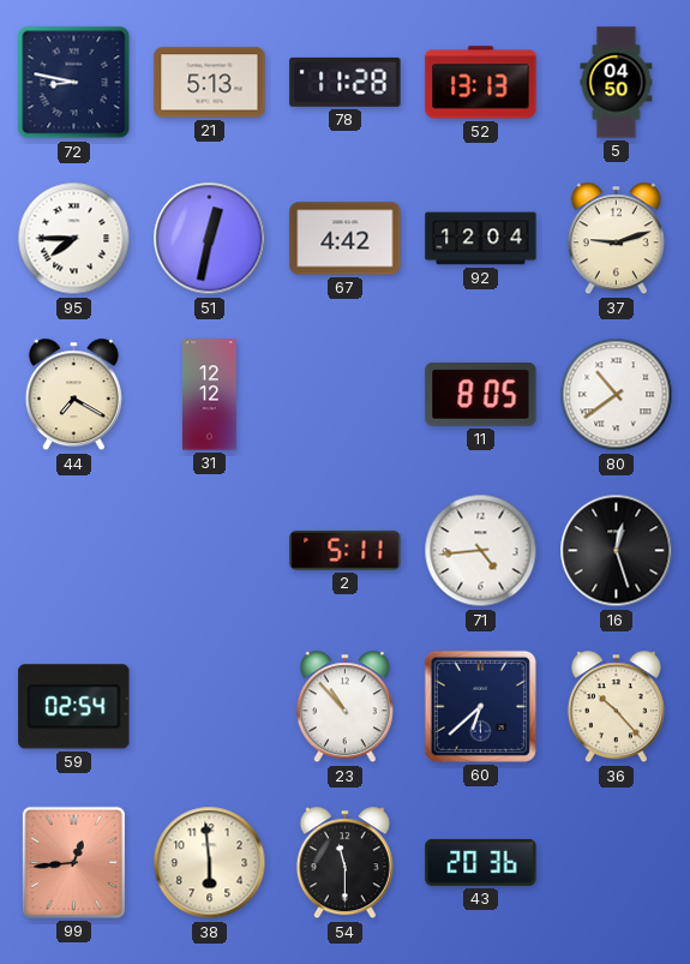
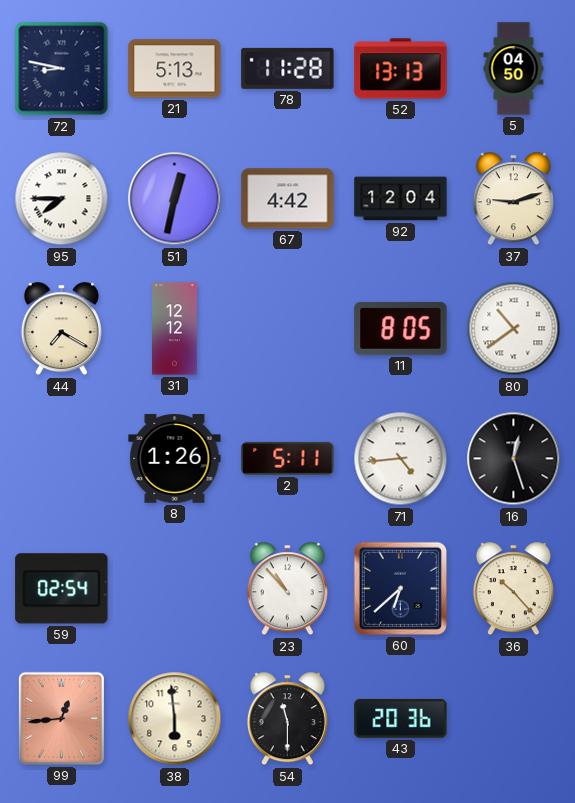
8: none -> 1:26
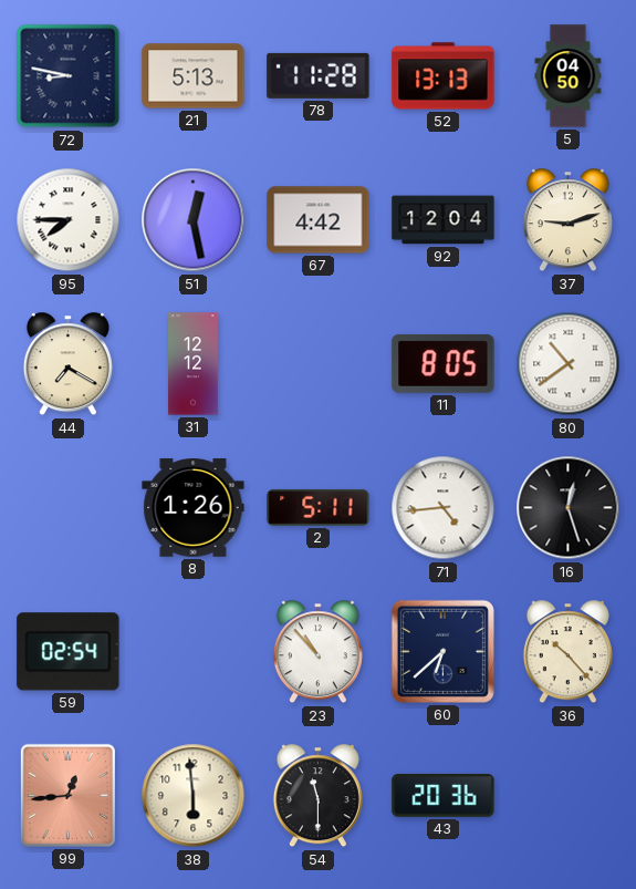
51: 12:32 -> 12:28
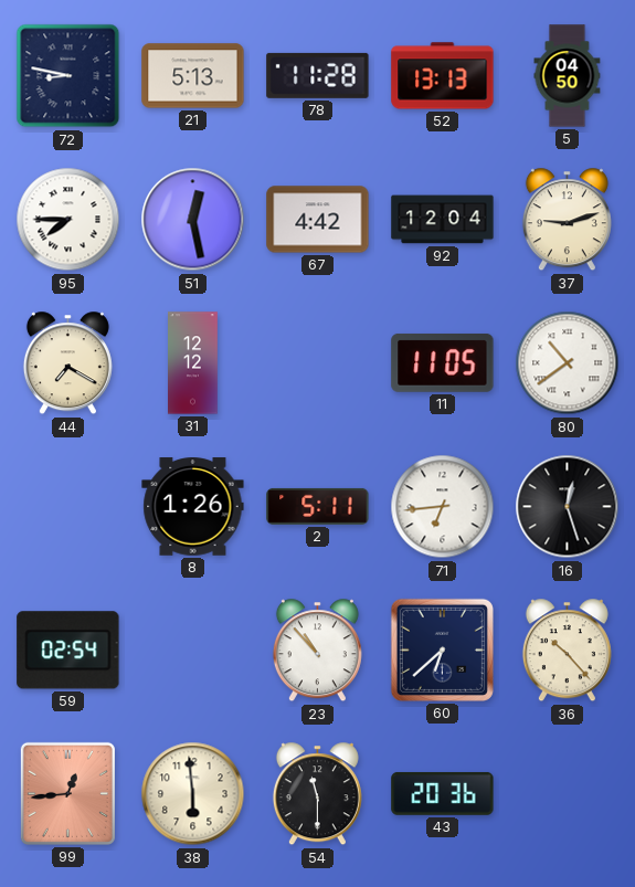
11: 8:05 -> 11:05
71: 4:44 -> 6:44
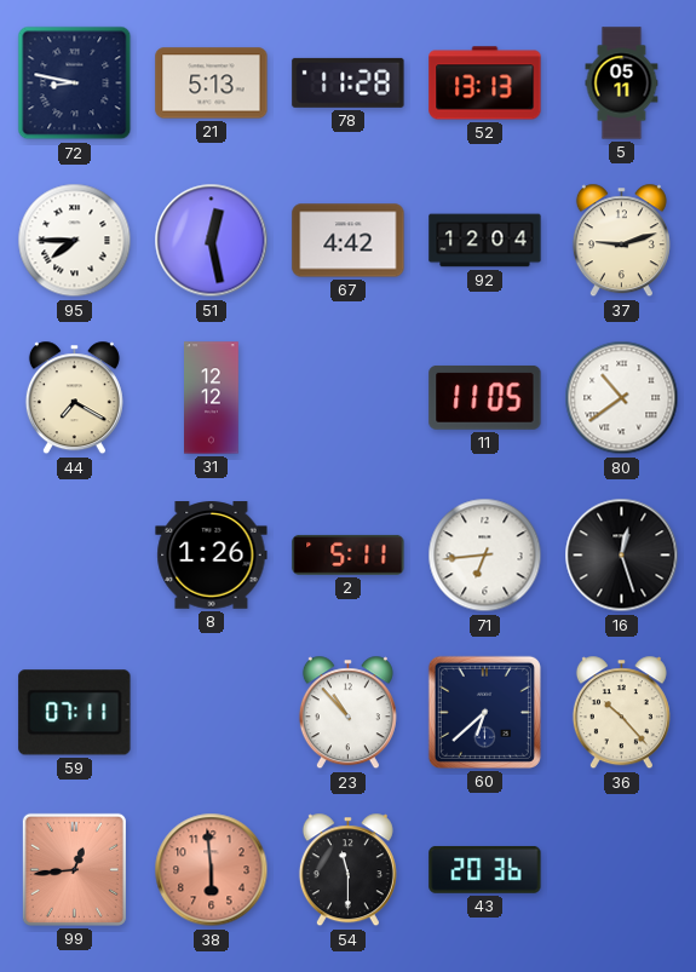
5: 04:50 -> 05:11
59: 02:54 -> 07:11
38 dial: cream -> salmon
